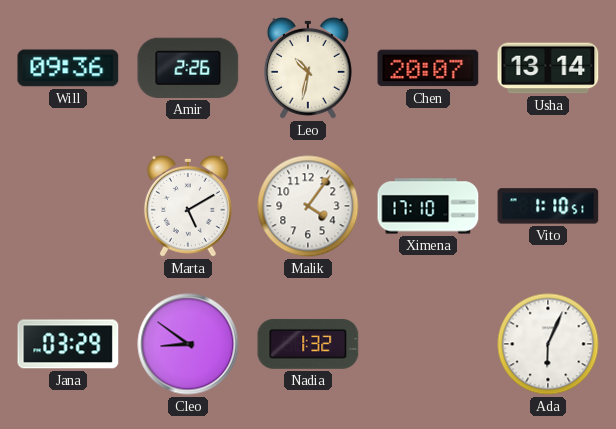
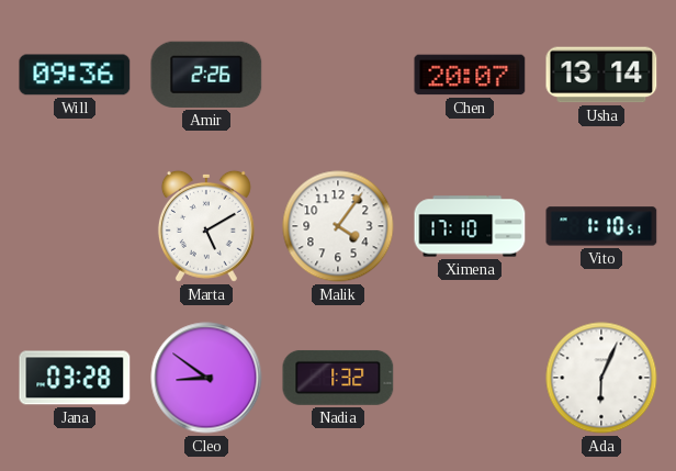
Leo: 10:32 -> none
Jana: 03:29 -> 03:28
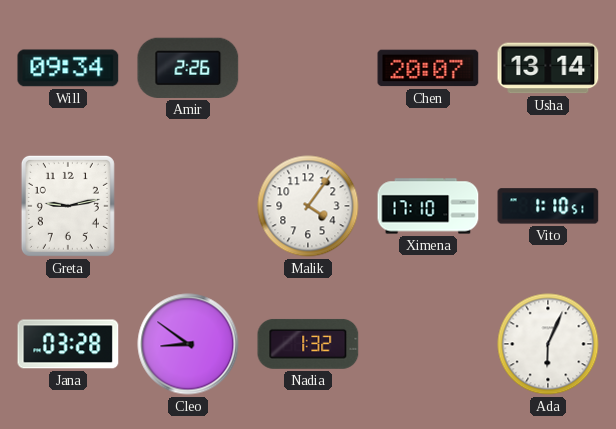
Will: 09:36 -> 09:34
Greta: none -> 9:13
Marta: 5:10 -> none
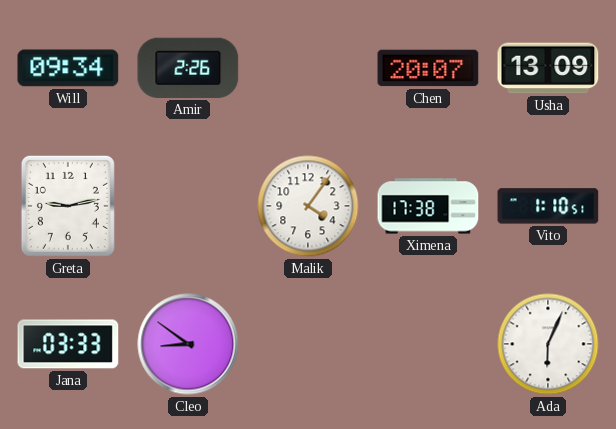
Usha: 13:14 -> 13:09
Ximena: 17:10 -> 17:38
Jana: 03:28 -> 03:33
Nadia: 1:32 -> none
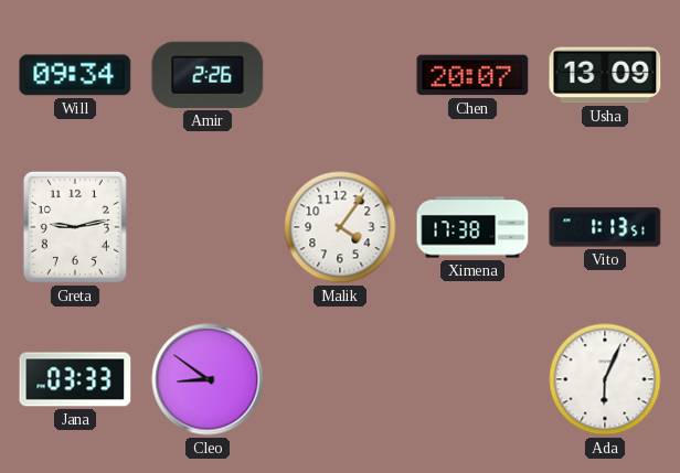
Vito: 1:10 -> 1:13
